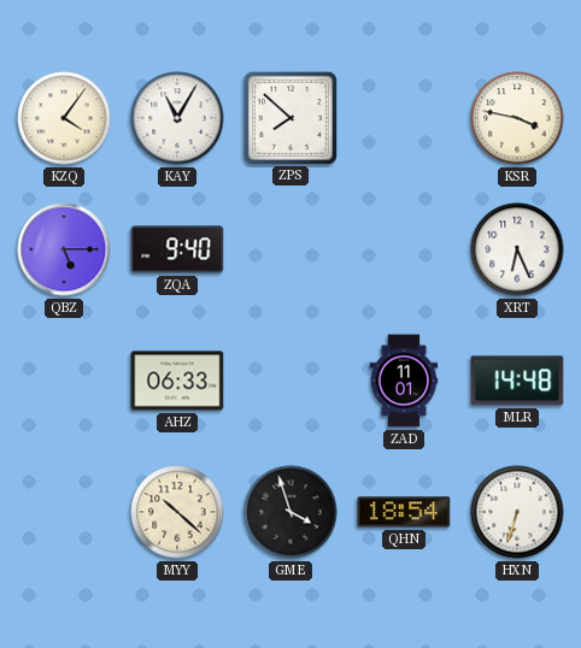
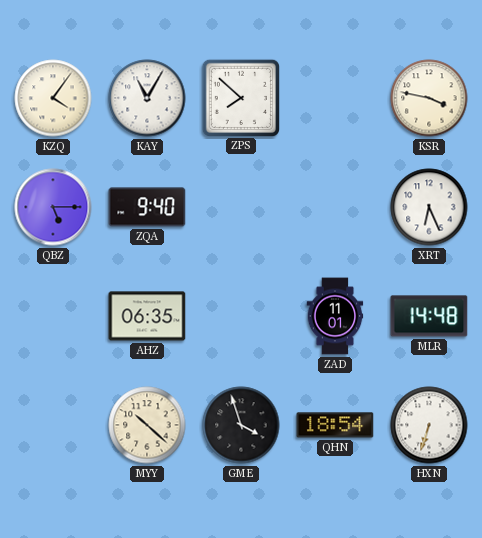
AHZ: 06:33 -> 06:35
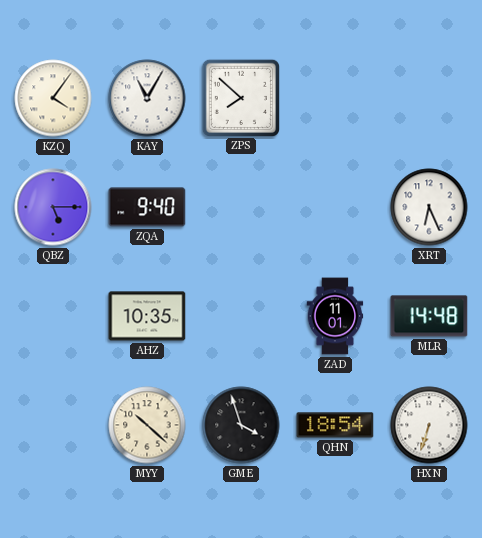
KSR: 3:47 -> none
AHZ: 06:35 -> 10:35
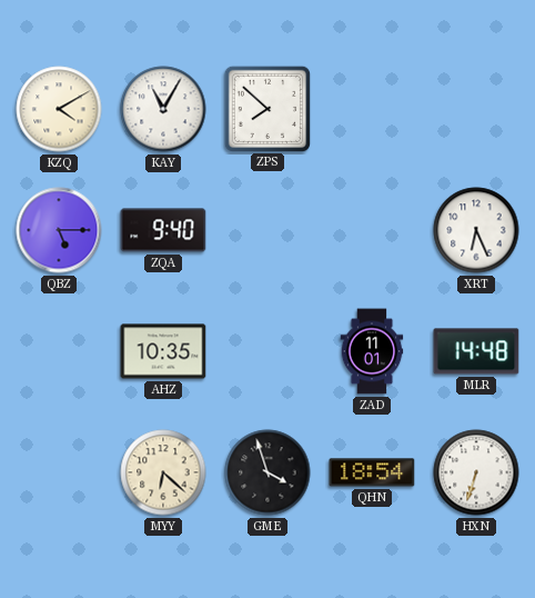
KZQ: 4:06 -> 4:10
MYY: 10:22 -> 6:22
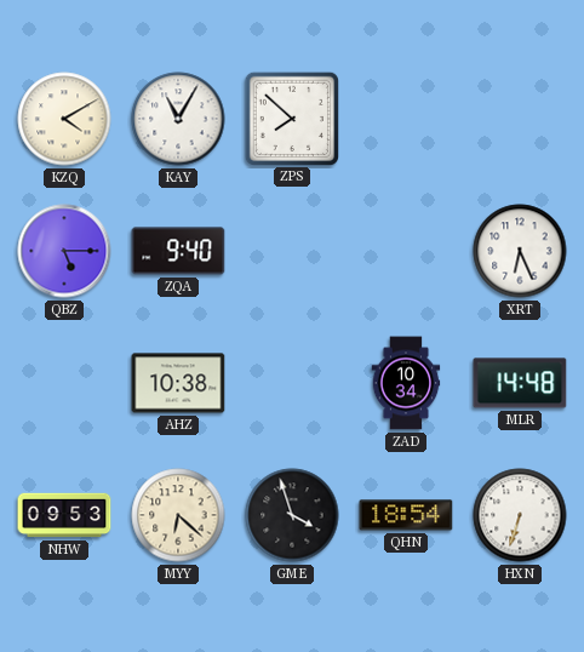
AHZ: 10:35 -> 10:38
ZAD: 11:01 -> 10:34
NHW: none -> 09:53
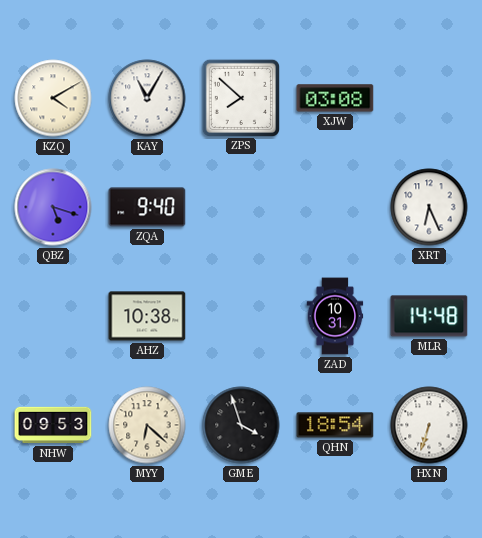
XJW: none -> 03:08
QBZ: 5:15 -> 5:18
ZAD: 10:34 -> 10:31
